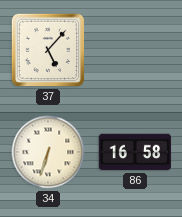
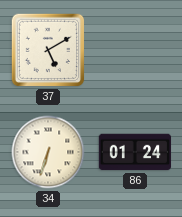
37: 5:07 -> 5:10
86: 16:58 -> 01:24
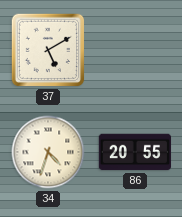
34: 6:33 -> 4:33
86: 01:24 -> 20:55
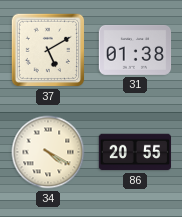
31: none -> 01:38
34: 4:33 -> 4:20
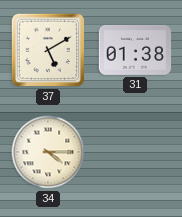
34: 4:20 -> 4:15
86: 20:55 -> none
